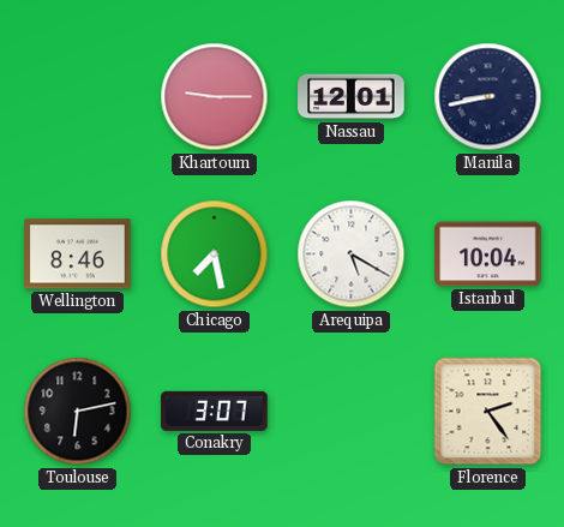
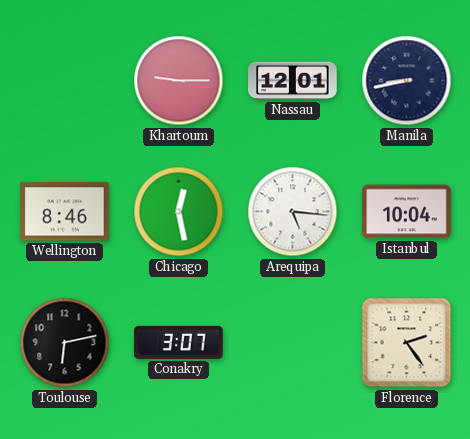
Chicago: 7:28 -> 12:28
Arequipa: 5:20 -> 5:16
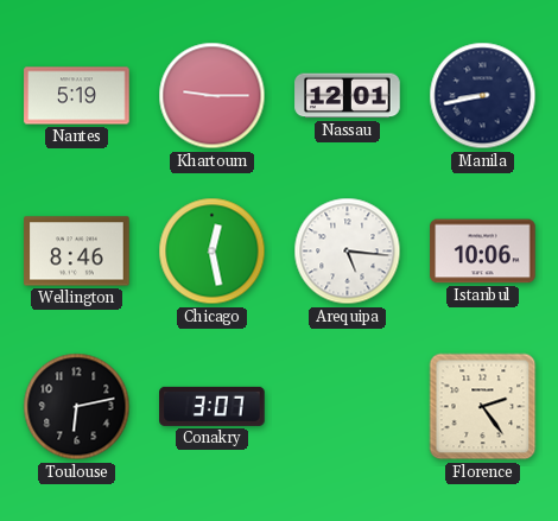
Nantes: none -> 5:19
Istanbul: 10:04 -> 10:06
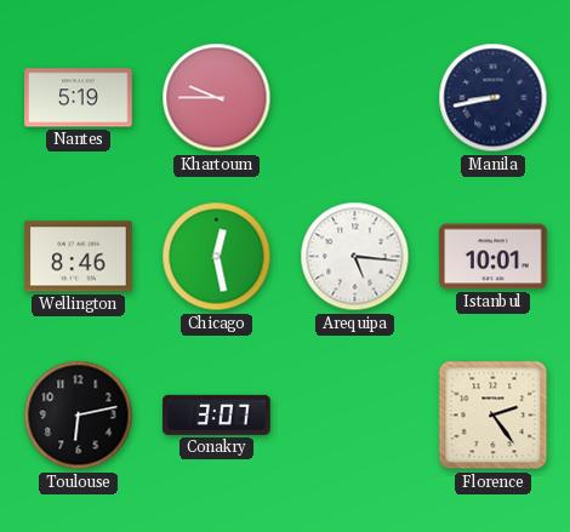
Khartoum: 9:15 -> 9:45
Nassau: 12:01 -> none
Istanbul: 10:06 -> 10:01
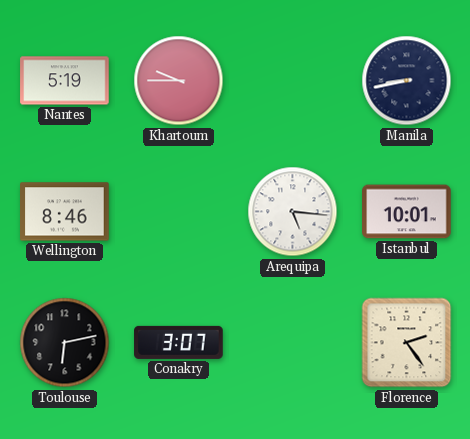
Chicago: 12:28 -> none
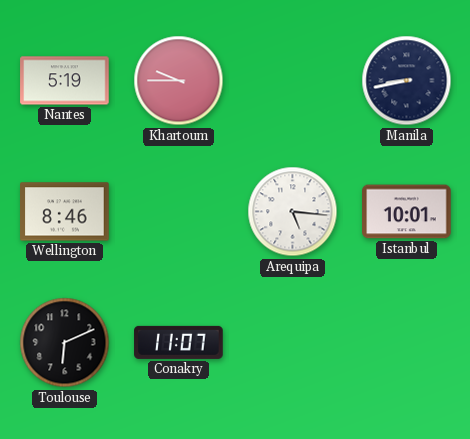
Toulouse: 6:13 -> 6:11
Conakry: 3:07 -> 11:07
Florence: 2:24 -> none
